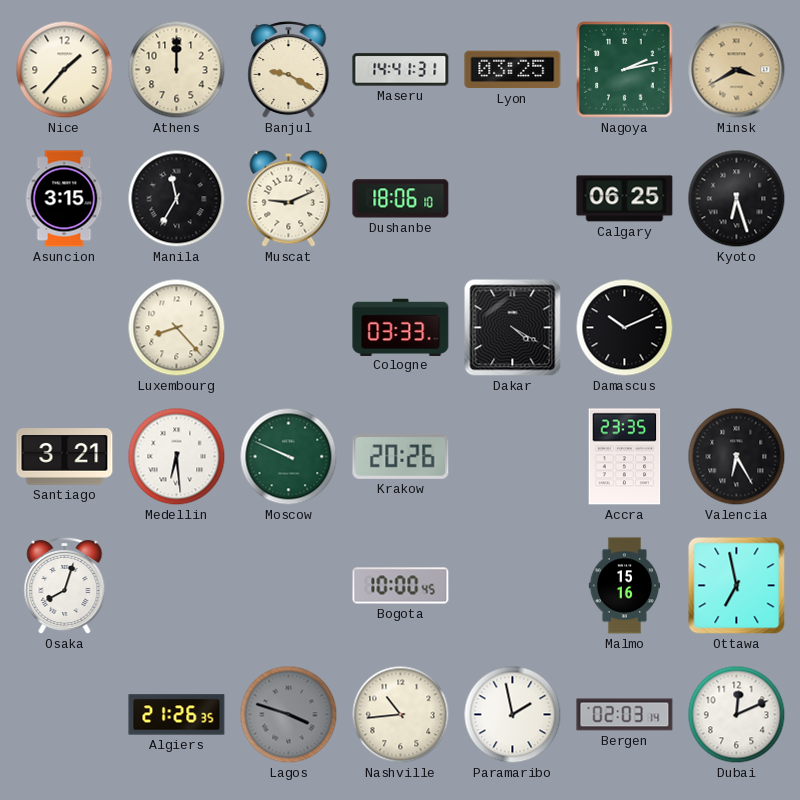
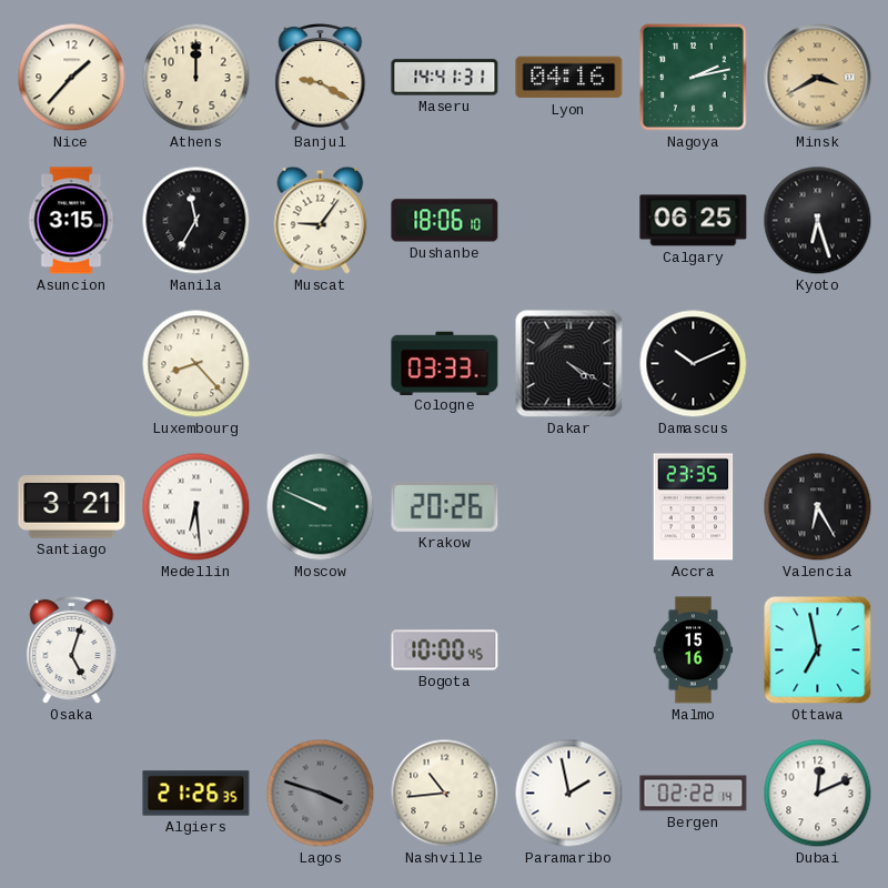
Lyon: 03:25 -> 04:16
Muscat: 9:11 -> 9:06
Osaka: 8:03 -> 5:03
Bergen: 02:03 -> 02:22
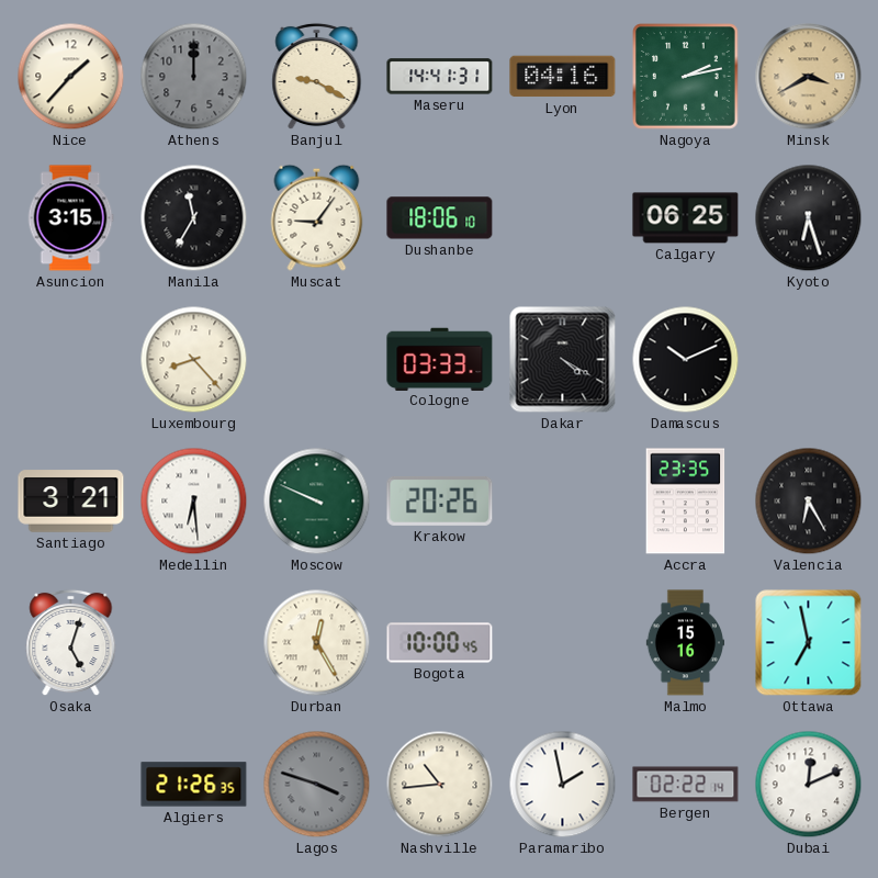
Athens dial: cream -> grey
Durban: none -> 12:25
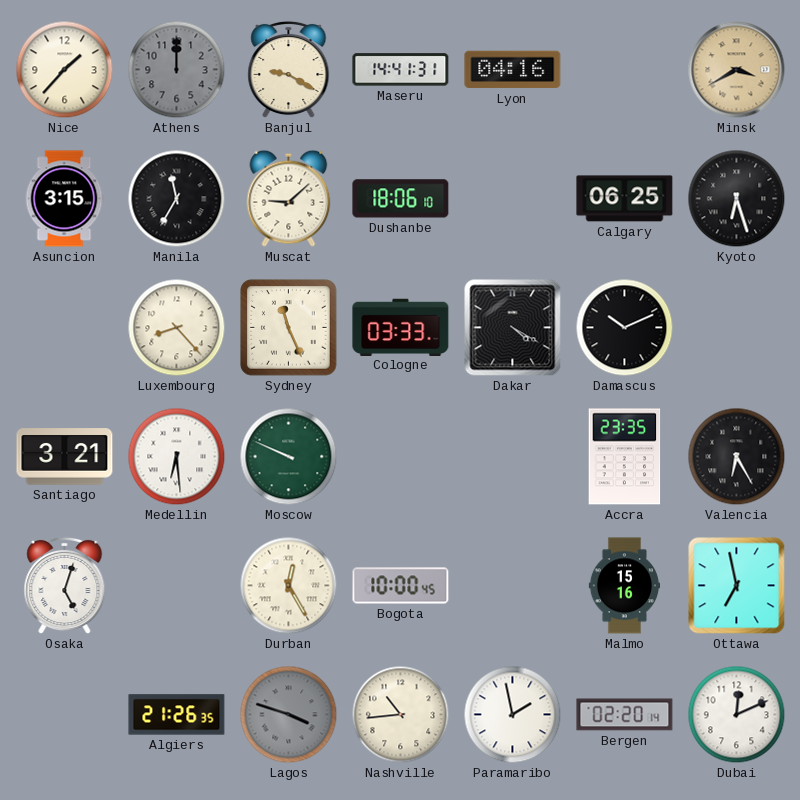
Nagoya: 2:13 -> none
Muscat: 9:06 -> 9:08
Sydney: none -> 11:26
Krakow: 20:26 -> none
Bergen: 02:22 -> 02:20
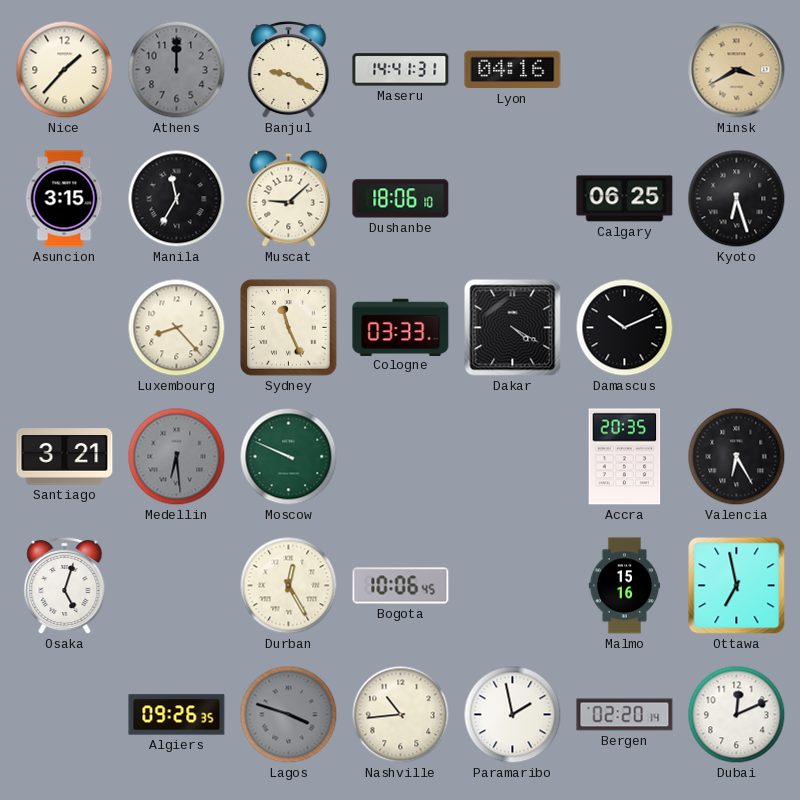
Medellin dial: white -> grey
Accra: 23:35 -> 20:35
Bogota: 10:00 -> 10:06
Algiers: 21:26 -> 09:26
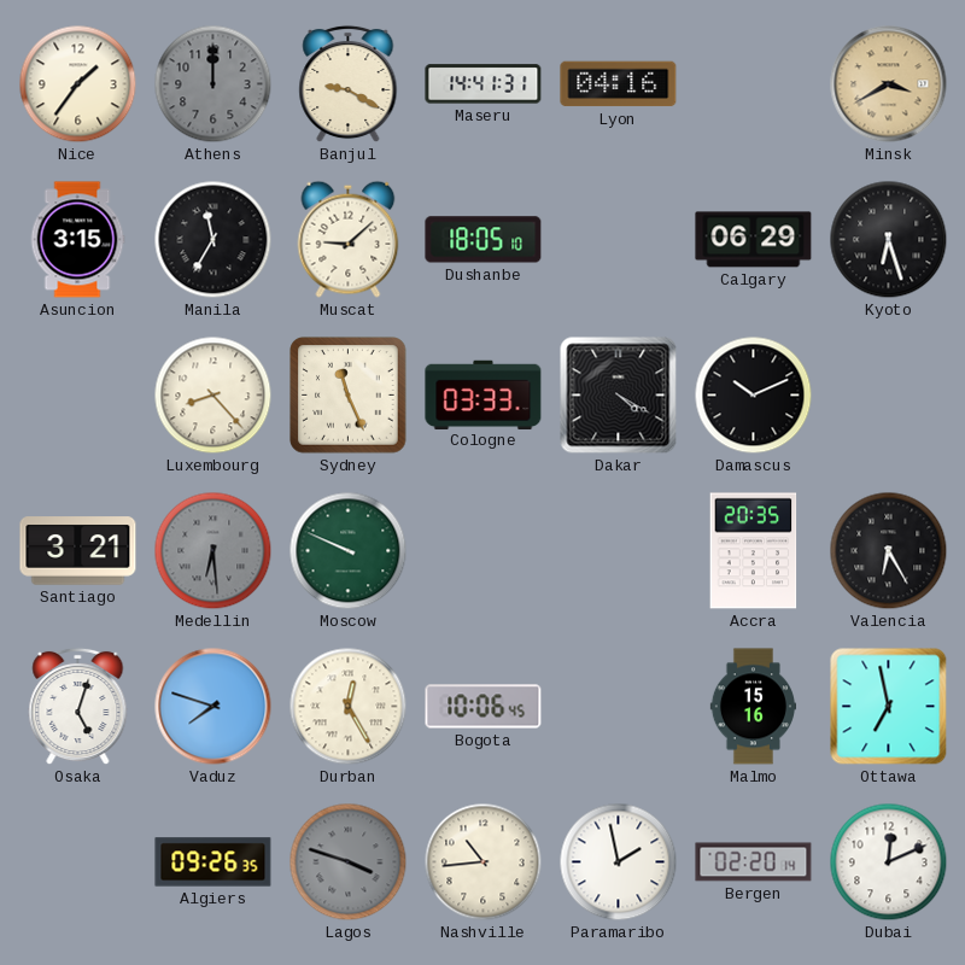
Nice: 1:37 -> 1:36
Dushanbe: 18:06 -> 18:05
Calgary: 06:25 -> 06:29
Vaduz: none -> 7:48
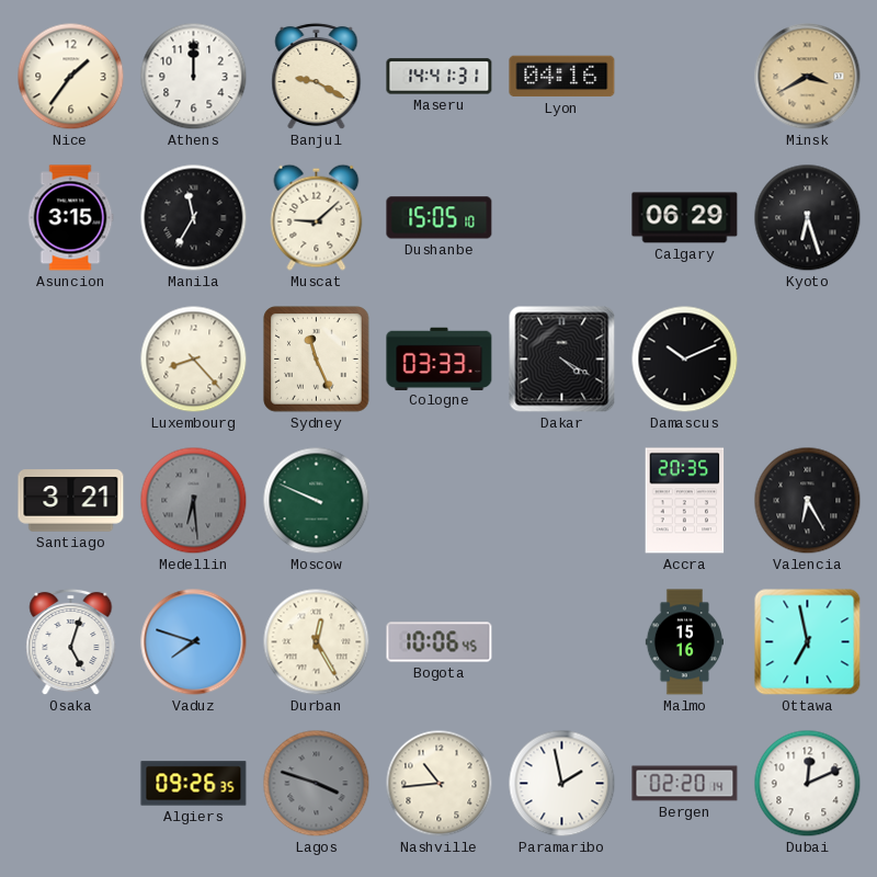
Athens dial: grey -> white
Dushanbe: 18:05 -> 15:05
